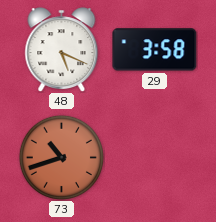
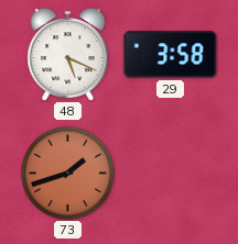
73: 10:42 -> 1:42
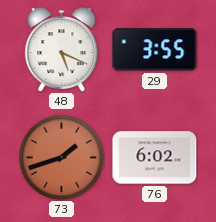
29: 3:58 -> 3:55
76: none -> 6:02
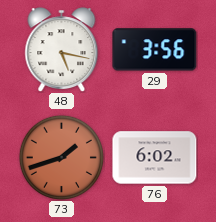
48: 5:19 -> 5:17
29: 3:55 -> 3:56
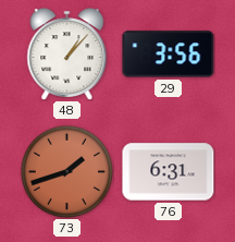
48: 5:17 -> 1:07
76: 6:02 -> 6:31
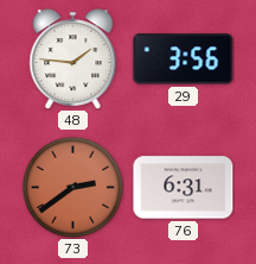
48: 1:07 -> 1:46
73: 1:42 -> 2:39
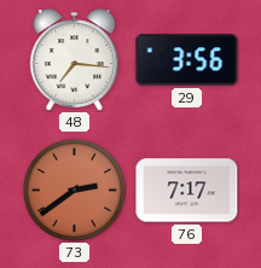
48: 1:46 -> 7:16
76: 6:31 -> 7:17
